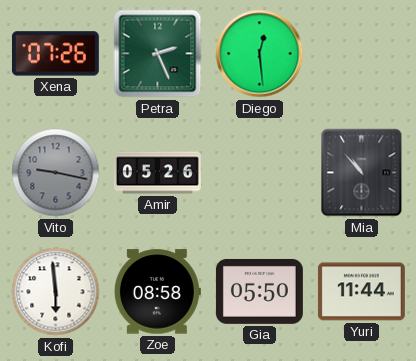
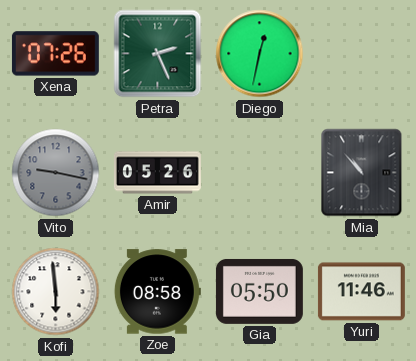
Diego: 12:29 -> 12:32
Yuri: 11:44 -> 11:46
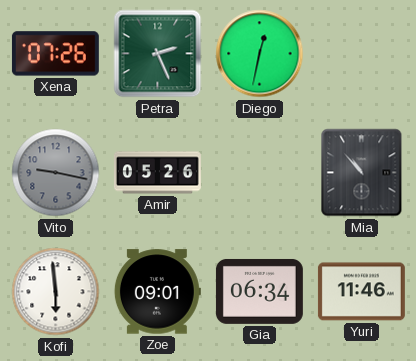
Zoe: 08:58 -> 09:01
Gia: 05:50 -> 06:34
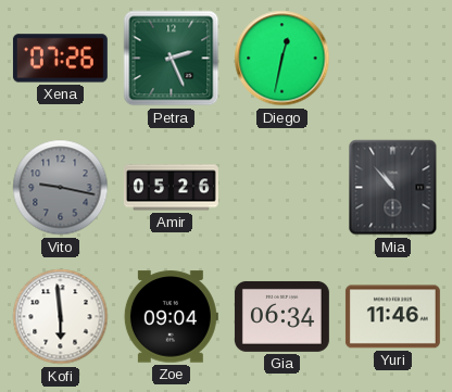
Zoe: 09:01 -> 09:04
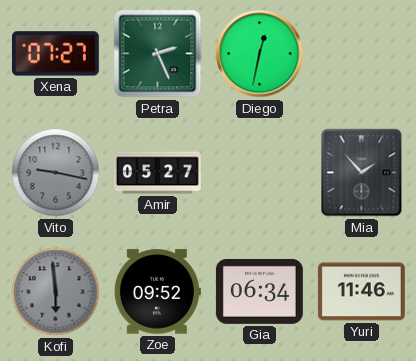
Xena: 07:26 -> 07:27
Amir: 05:26 -> 05:27
Mia: 10:53 -> 1:53
Kofi dial: white -> grey
Zoe: 09:04 -> 09:52
